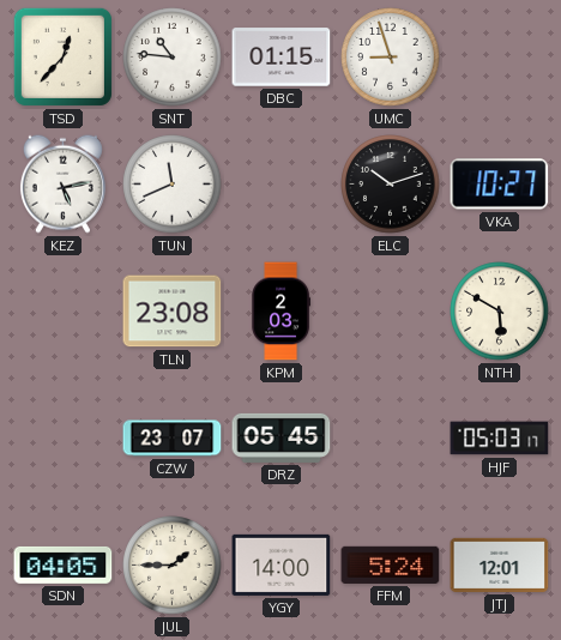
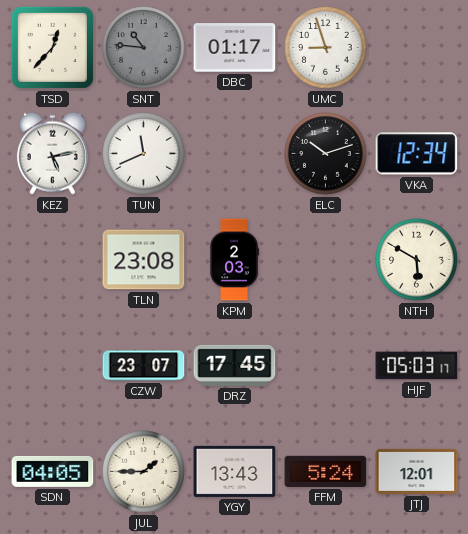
SNT dial: white -> grey
DBC: 01:15 -> 01:17
VKA: 10:27 -> 12:34
DRZ: 05:45 -> 17:45
YGY: 14:00 -> 13:43
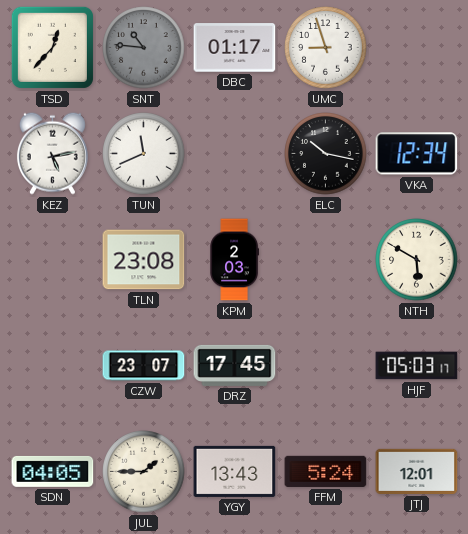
ELC: 10:12 -> 10:17
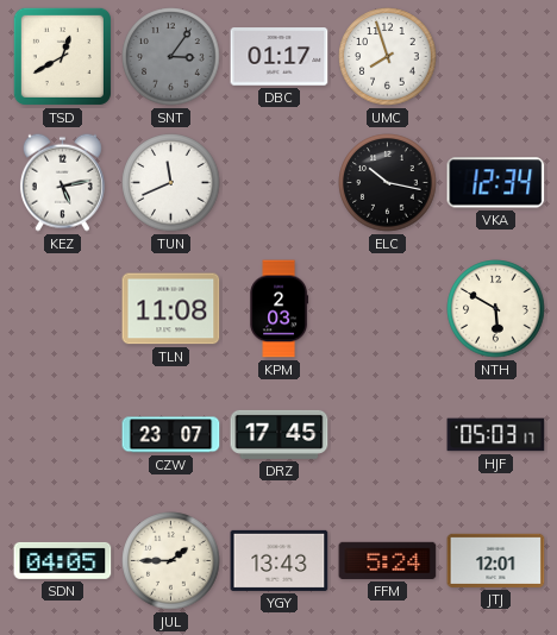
TSD: 12:37 -> 12:40
SNT: 10:46 -> 3:06
UMC: 8:57 -> 7:57
TLN: 23:08 -> 11:08
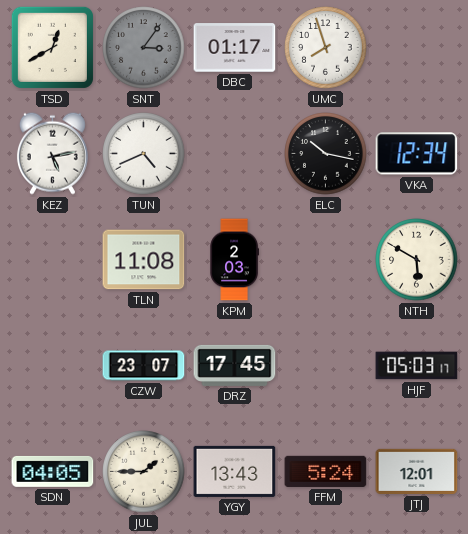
TUN: 11:41 -> 4:41
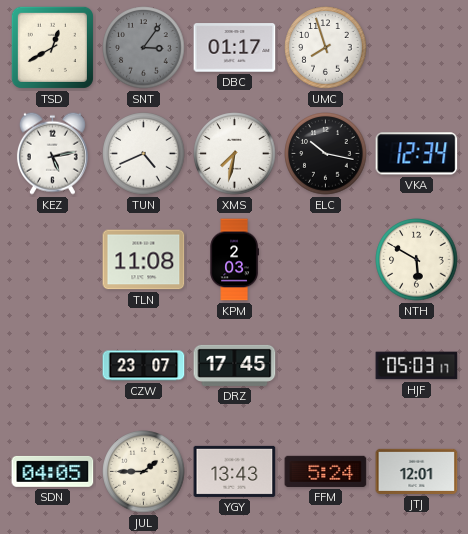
XMS: none -> 7:32
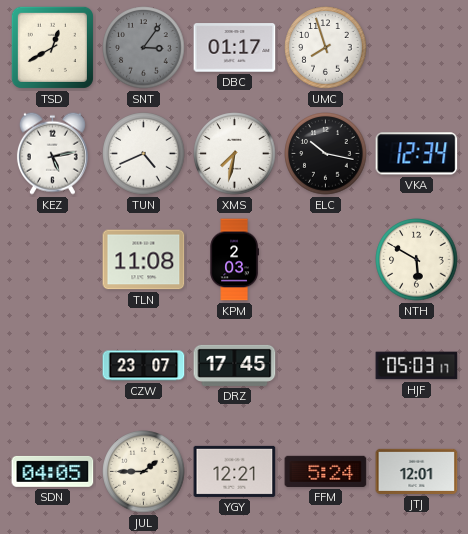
YGY: 13:43 -> 12:21
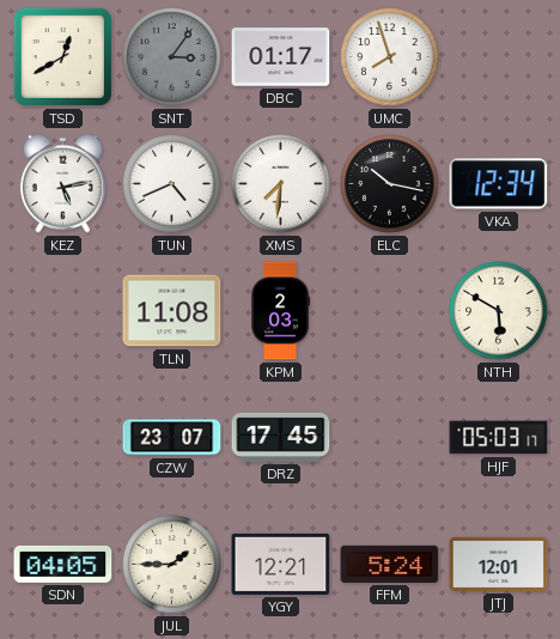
XMS: 7:32 -> 7:31
